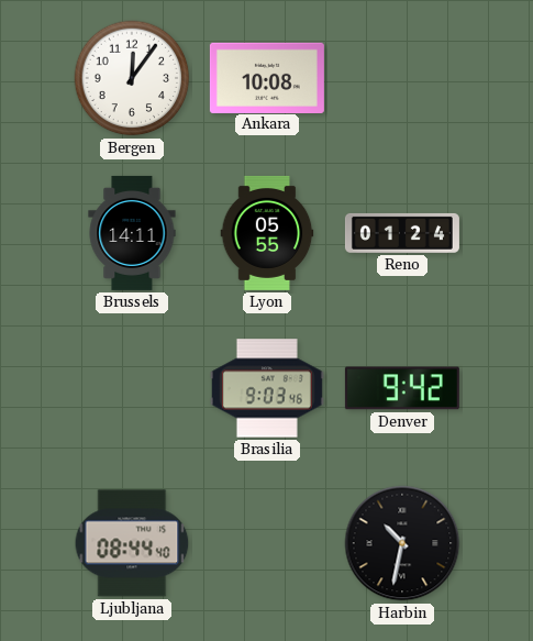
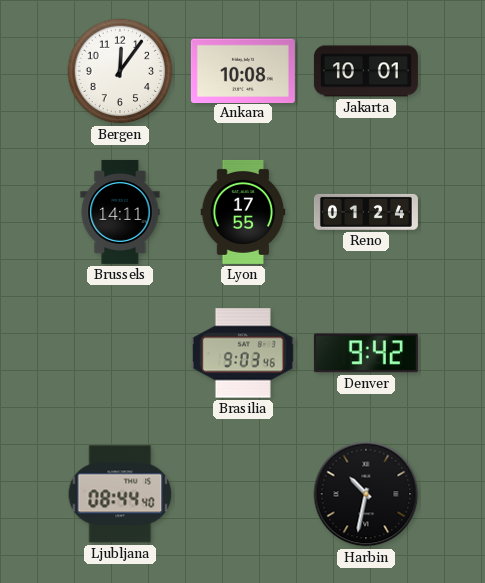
Jakarta: none -> 10:01
Lyon: 05:55 -> 17:55
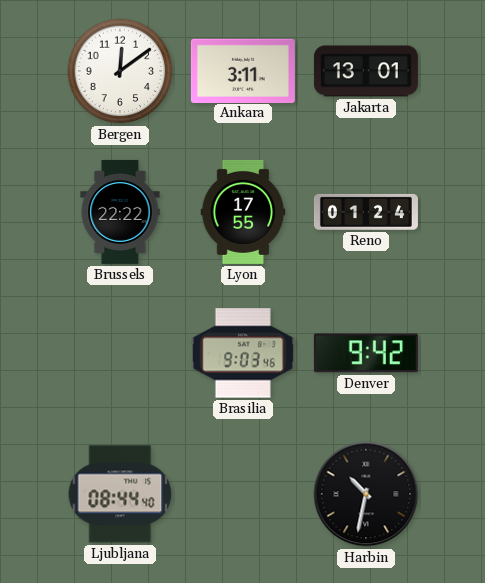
Bergen: 12:06 -> 12:09
Ankara: 10:08 -> 3:11
Jakarta: 10:01 -> 13:01
Brussels: 14:11 -> 22:22
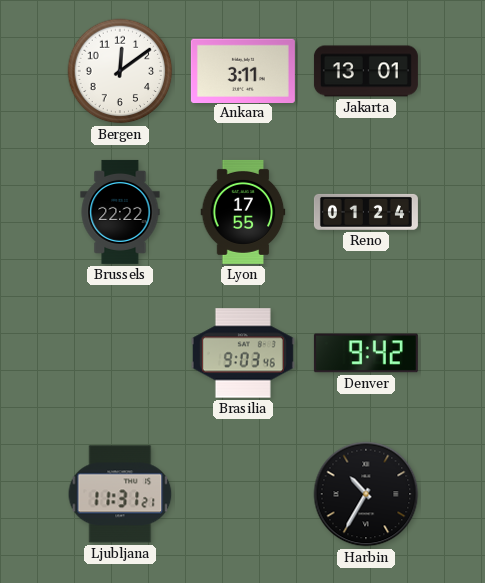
Ljubljana: 08:44 -> 11:31
Harbin: 10:32 -> 10:35
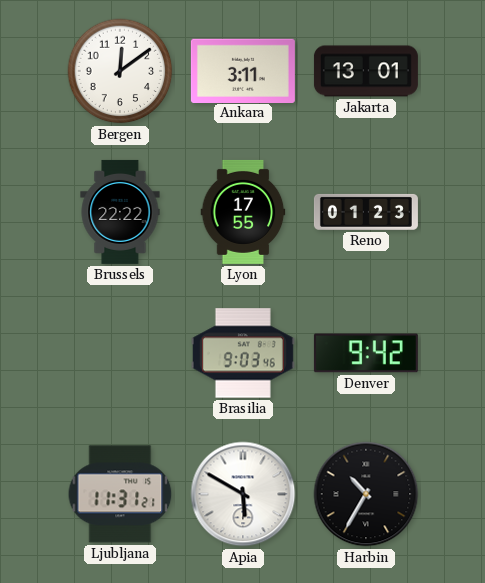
Reno: 01:24 -> 01:23
Apia: none -> 5:50
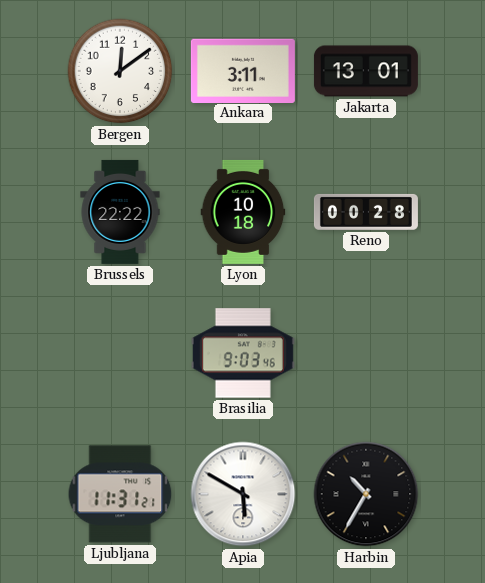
Lyon: 17:55 -> 10:18
Reno: 01:23 -> 00:28
Denver: 9:42 -> none
